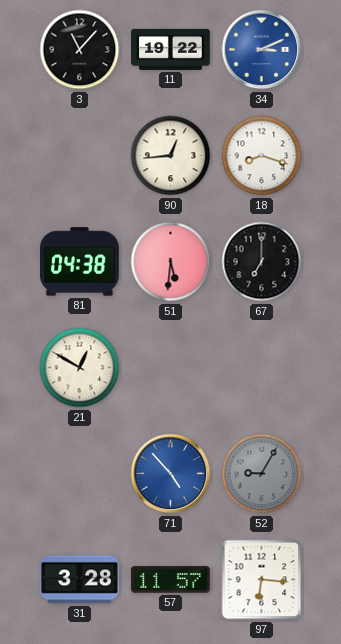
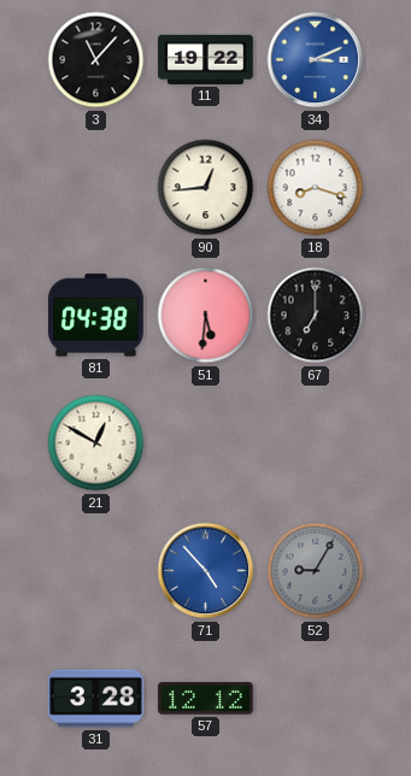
57: 11:57 -> 12:12
97: 6:16 -> none
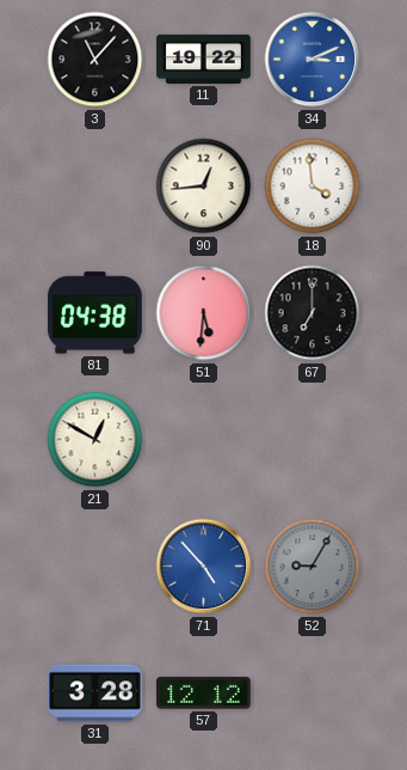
18: 8:18 -> 3:59
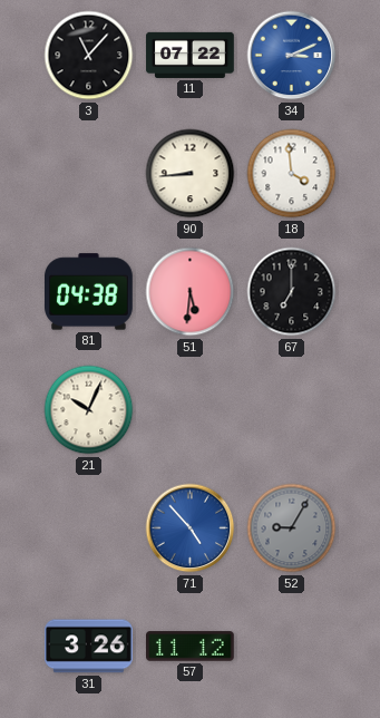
11: 19:22 -> 07:22
90: 12:44 -> 8:44
21: 12:50 -> 10:04
31: 3:28 -> 3:26
57: 12:12 -> 11:12
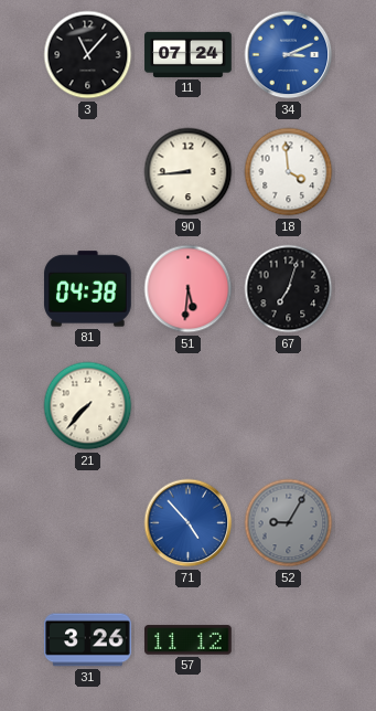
11: 07:22 -> 07:24
67: 7:00 -> 7:03
21: 10:04 -> 7:37
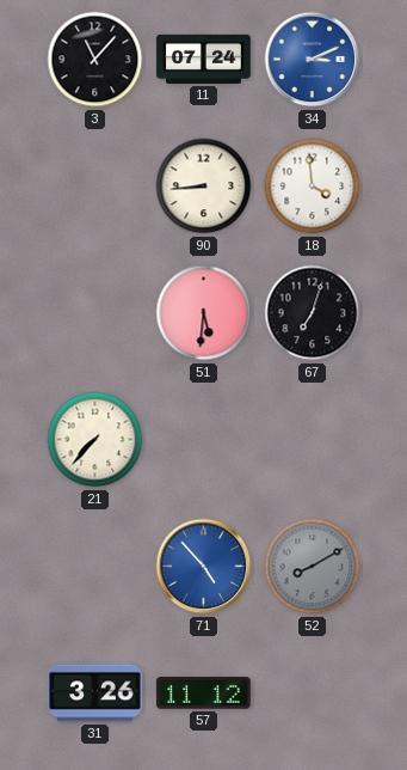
81: 04:38 -> none
52: 9:05 -> 8:10
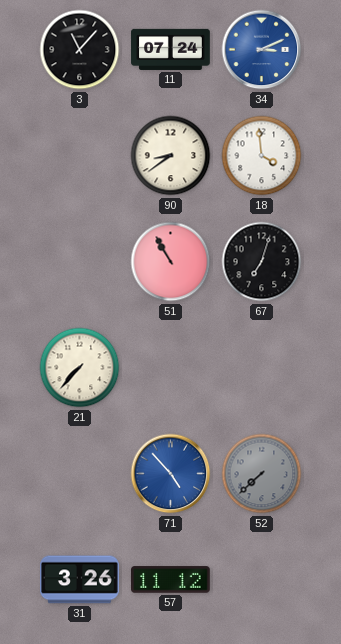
90: 8:44 -> 8:39
51: 5:31 -> 10:55
52: 8:10 -> 7:38
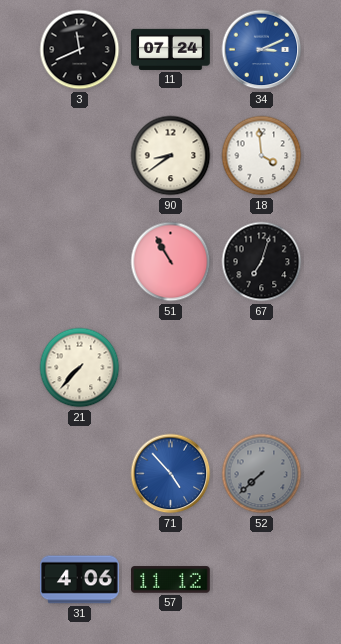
3: 11:07 -> 11:41
31: 3:26 -> 4:06
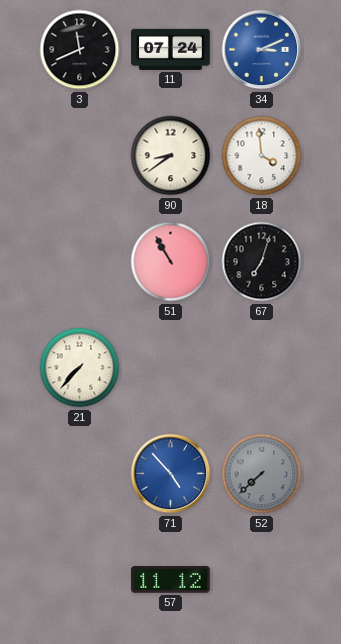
31: 4:06 -> none
